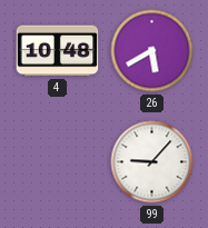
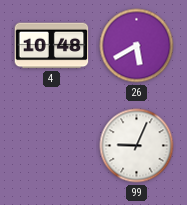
99: 9:07 -> 9:04
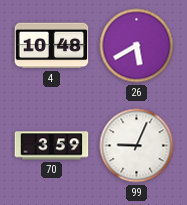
70: none -> 3:59
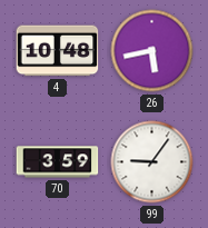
26: 5:40 -> 5:43
99: 9:04 -> 9:06
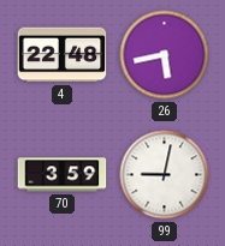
4: 10:48 -> 22:48
99: 9:06 -> 9:02
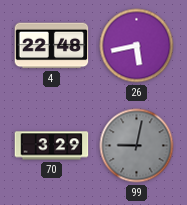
70: 3:59 -> 3:29
99 dial: white -> grey
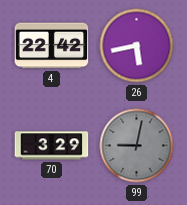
4: 22:48 -> 22:42
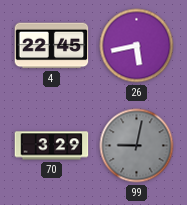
4: 22:42 -> 22:45
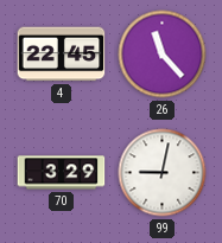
26: 5:43 -> 11:23
99 dial: grey -> white
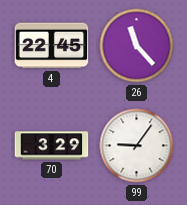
99: 9:02 -> 9:06
